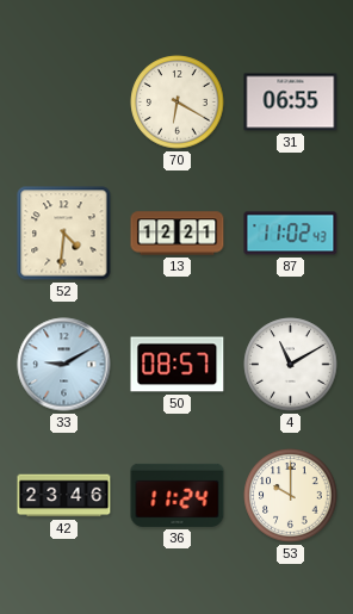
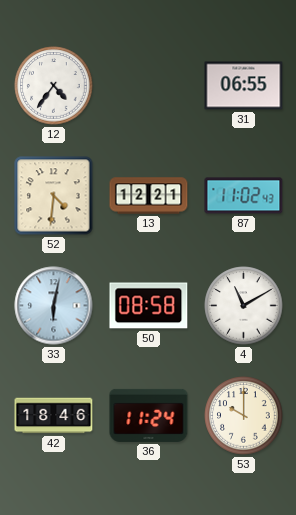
12: none -> 4:36
70: 6:20 -> none
33: 9:10 -> 6:02
50: 08:57 -> 08:58
42: 23:46 -> 18:46
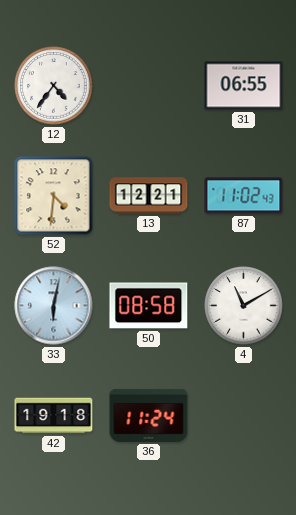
42: 18:46 -> 19:18
53: 10:00 -> none
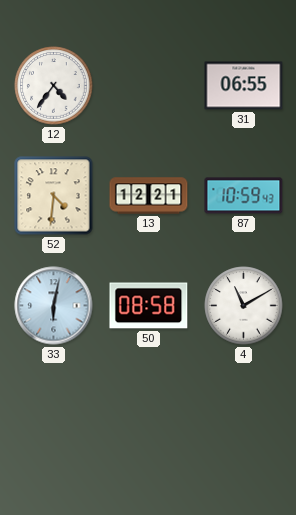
87: 11:02 -> 10:59
42: 19:18 -> none
36: 11:24 -> none
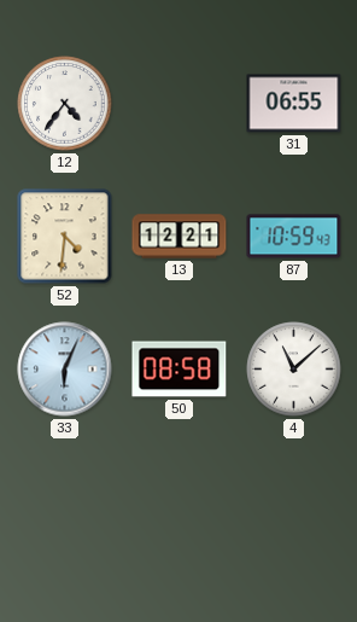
33: 6:02 -> 6:04
4: 11:10 -> 11:08
